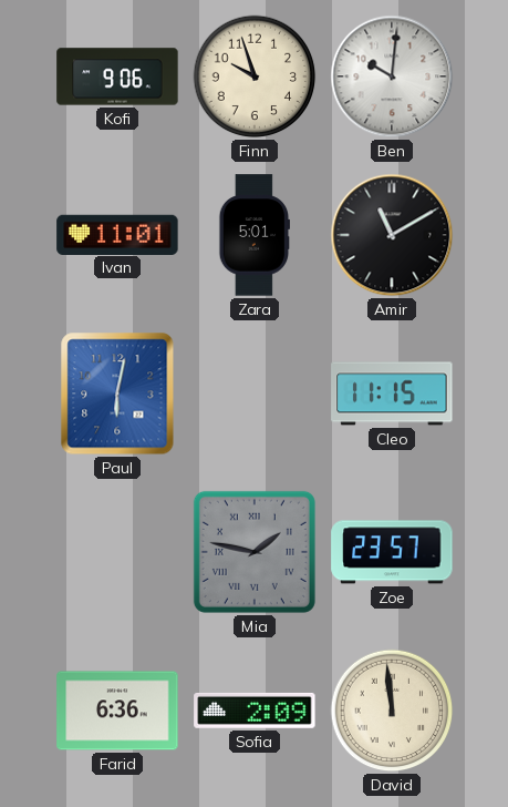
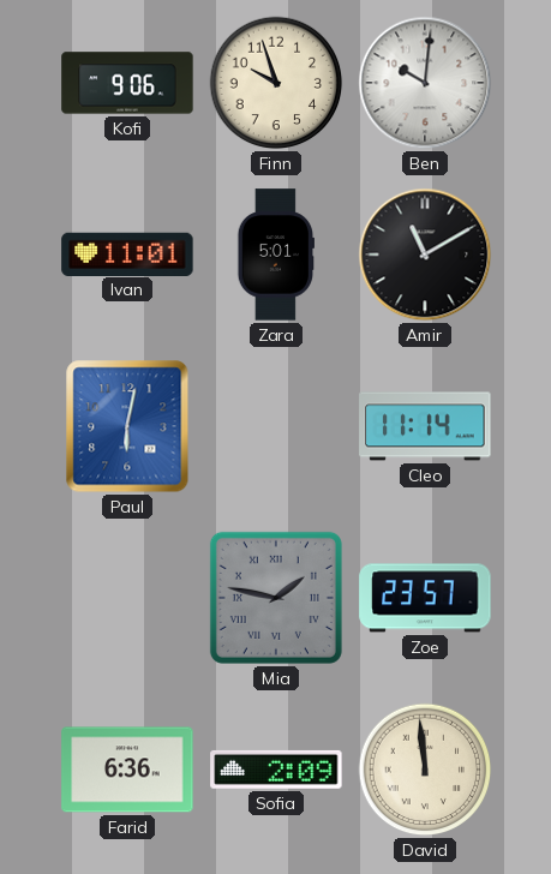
Cleo: 11:15 -> 11:14
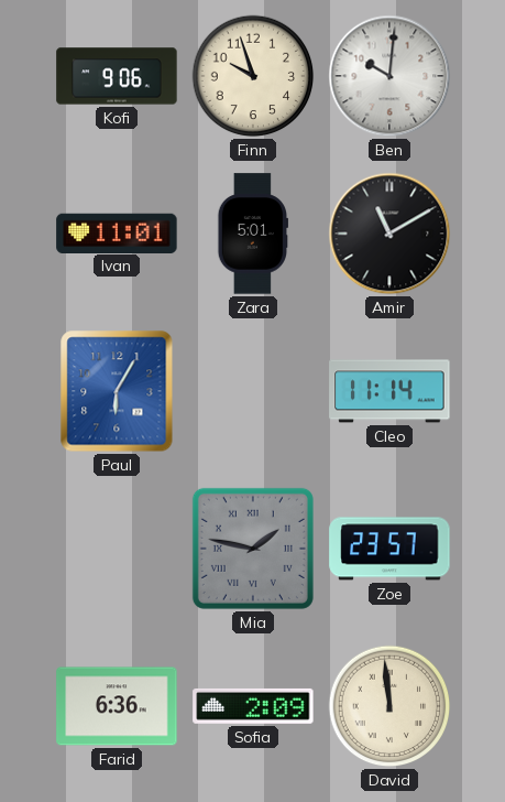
Paul: 6:02 -> 6:05
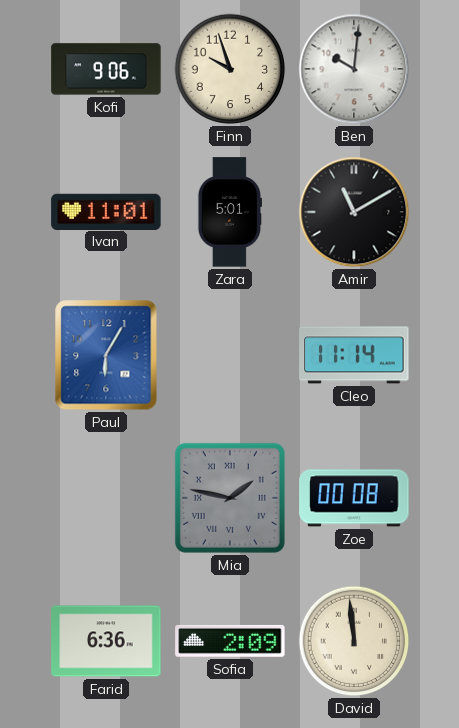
Zoe: 23:57 -> 00:08
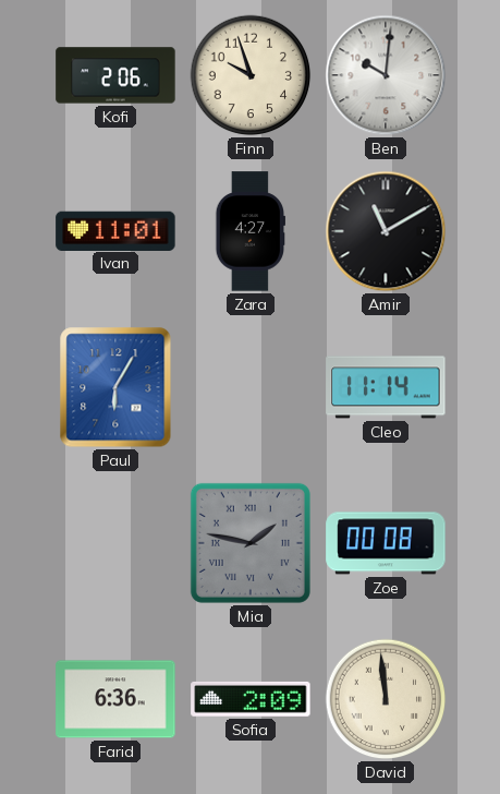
Kofi: 9:06 -> 2:06
Zara: 5:01 -> 4:27
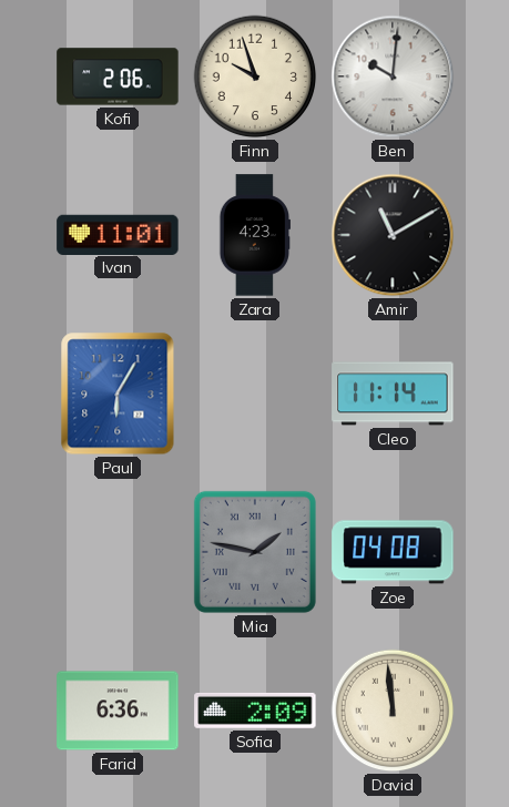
Zara: 4:27 -> 4:23
Zoe: 00:08 -> 04:08
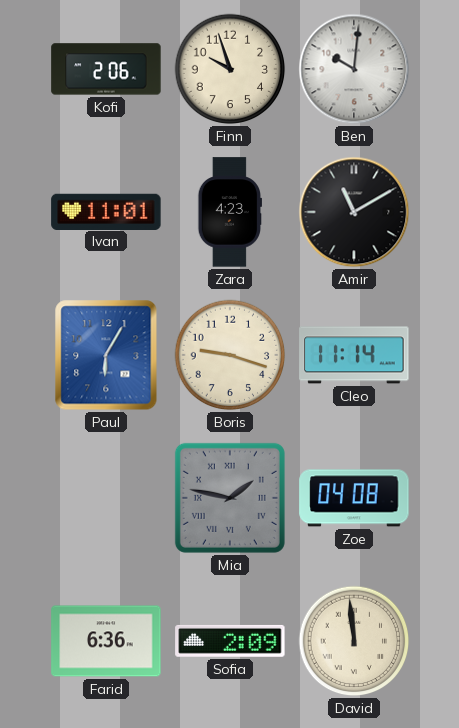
Boris: none -> 9:18
